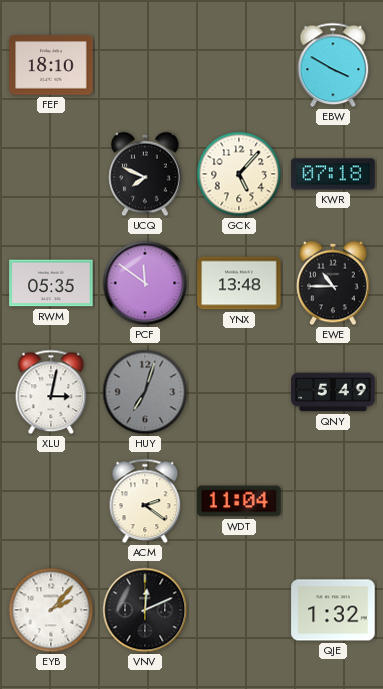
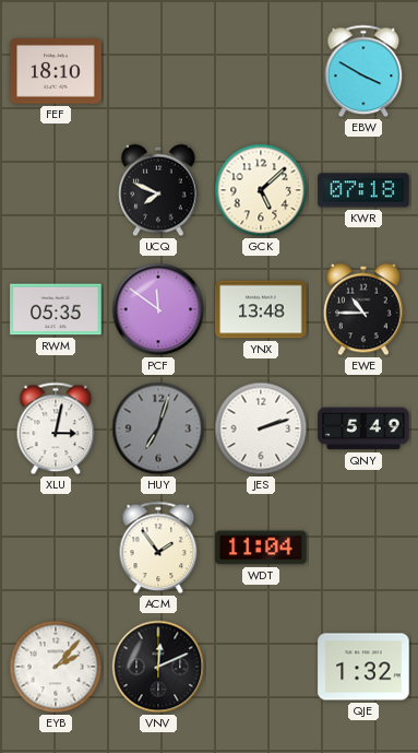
GCK: 5:07 -> 5:08
JES: none -> 2:12
ACM: 2:21 -> 1:54
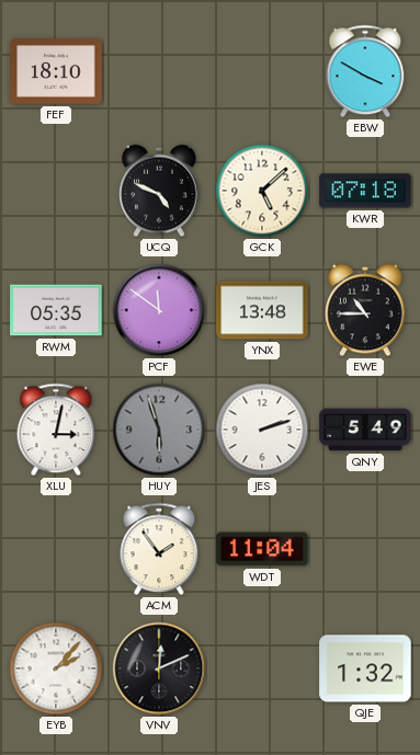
UCQ: 7:49 -> 4:49
HUY: 7:03 -> 5:57
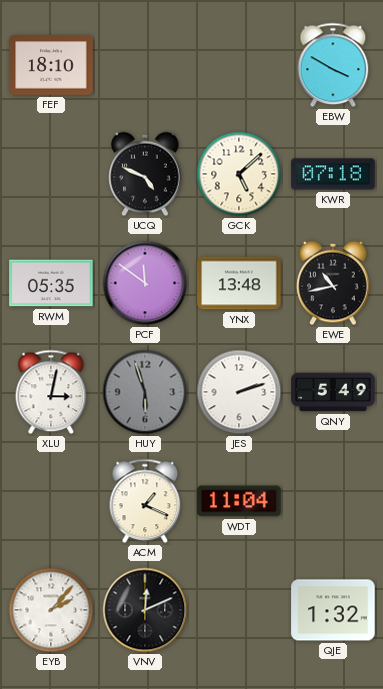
EWE: 10:45 -> 10:43
ACM: 1:54 -> 1:19
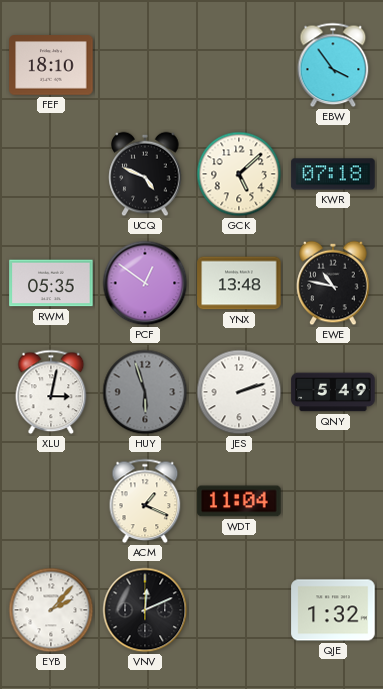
EBW: 3:50 -> 3:54
PCF: 11:51 -> 12:51
EWE: 10:43 -> 10:47
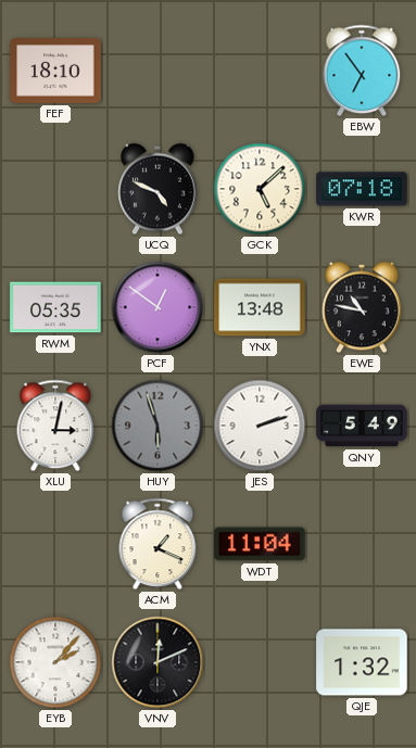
EBW: 3:54 -> 6:54
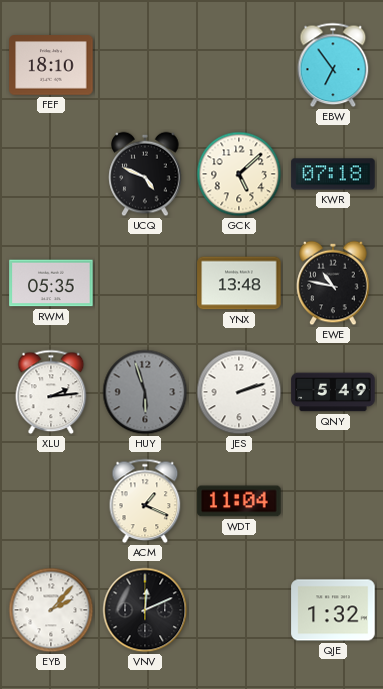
PCF: 12:51 -> none
XLU: 3:02 -> 2:14
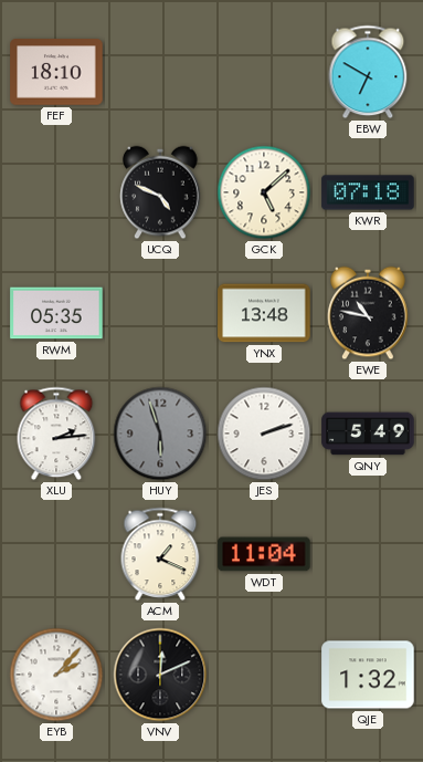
EBW: 6:54 -> 6:50
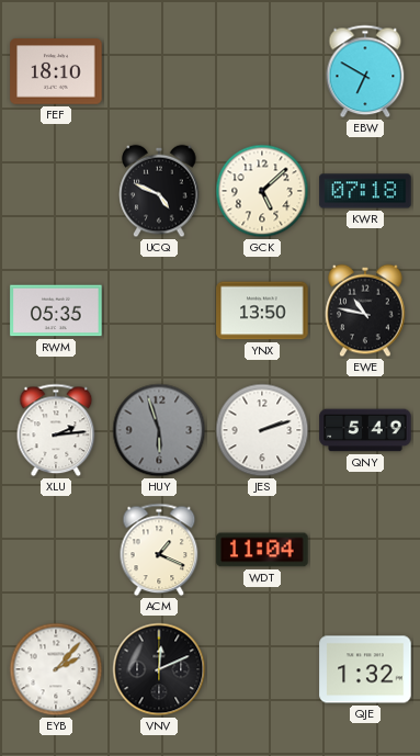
YNX: 13:48 -> 13:50
